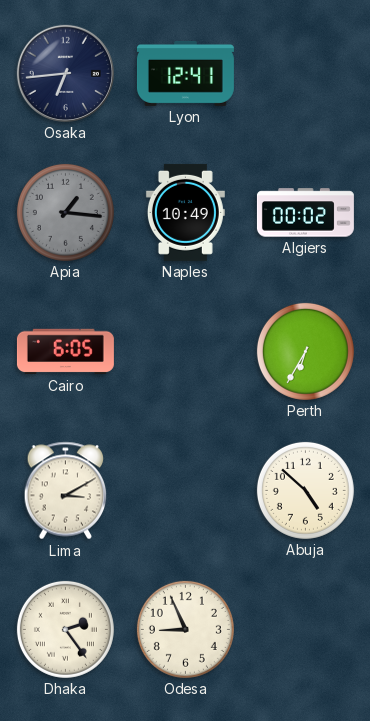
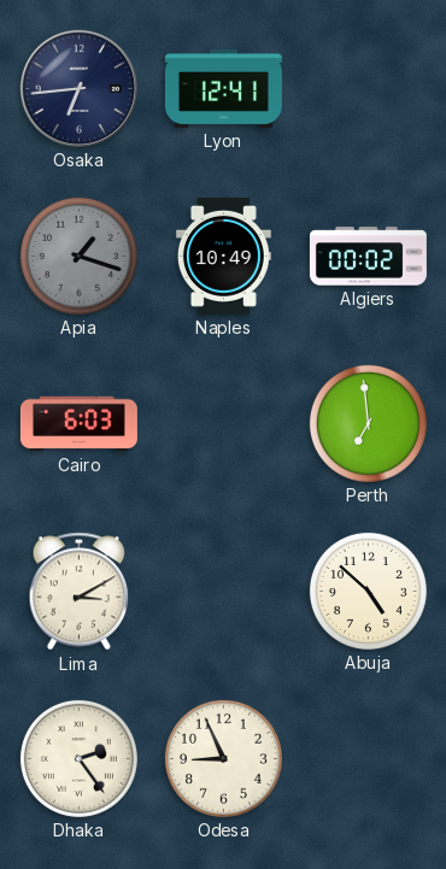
Apia: 1:16 -> 1:18
Cairo: 6:05 -> 6:03
Perth: 6:35 -> 6:59
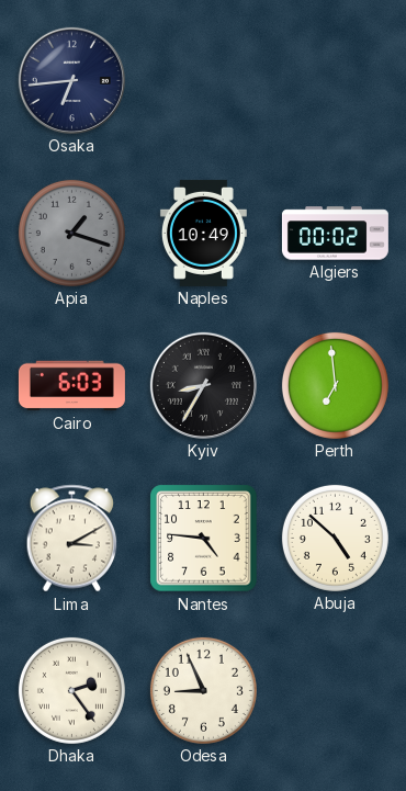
Lyon: 12:41 -> none
Kyiv: none -> 8:35
Nantes: none -> 4:46
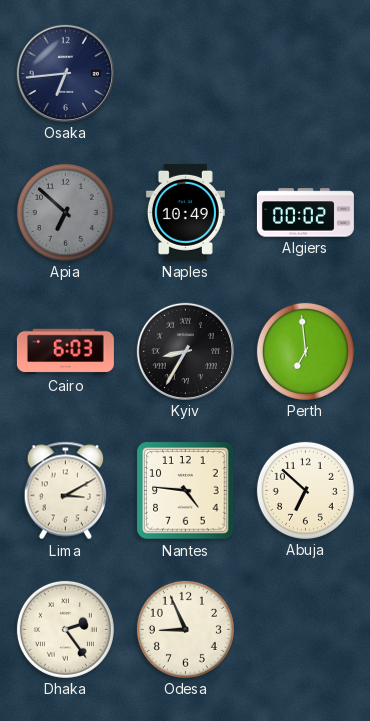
Apia: 1:18 -> 6:52
Abuja: 4:52 -> 6:52
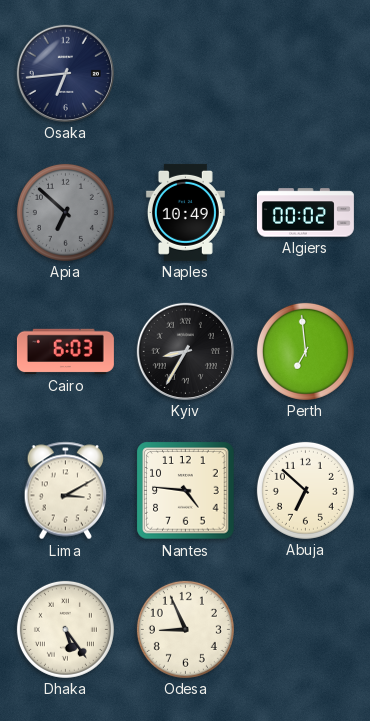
Dhaka: 2:24 -> 5:24
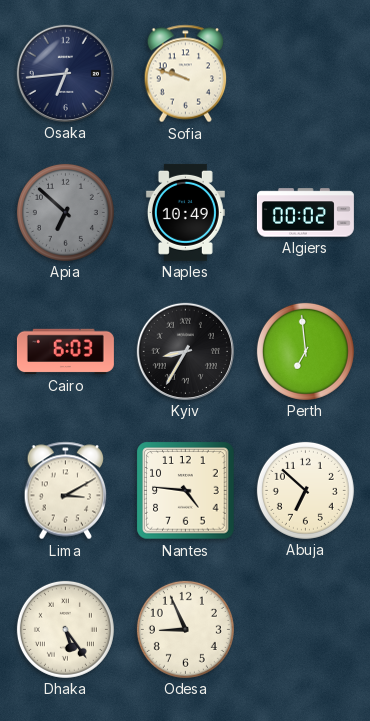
Sofia: none -> 9:48
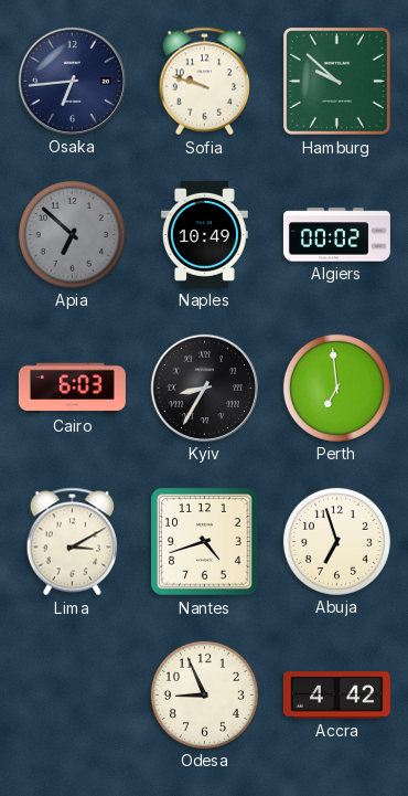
Hamburg: none -> 9:52
Nantes: 4:46 -> 4:42
Abuja: 6:52 -> 6:57
Dhaka: 5:24 -> none
Accra: none -> 4:42
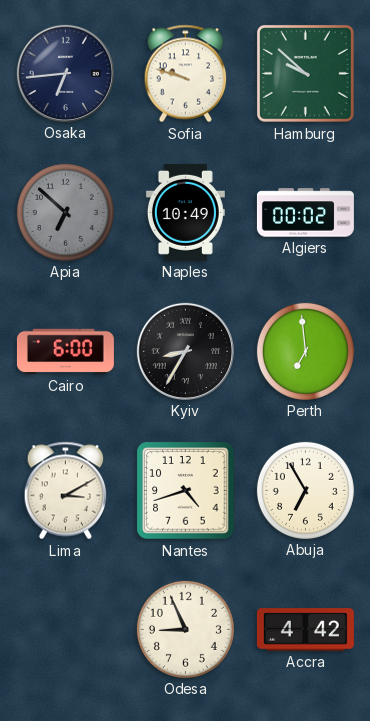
Cairo: 6:03 -> 6:00
Abuja: 6:57 -> 6:55
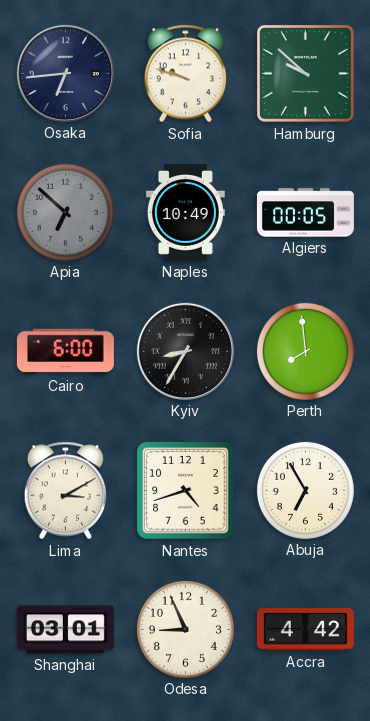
Algiers: 00:02 -> 00:05
Perth: 6:59 -> 7:59
Shanghai: none -> 03:01
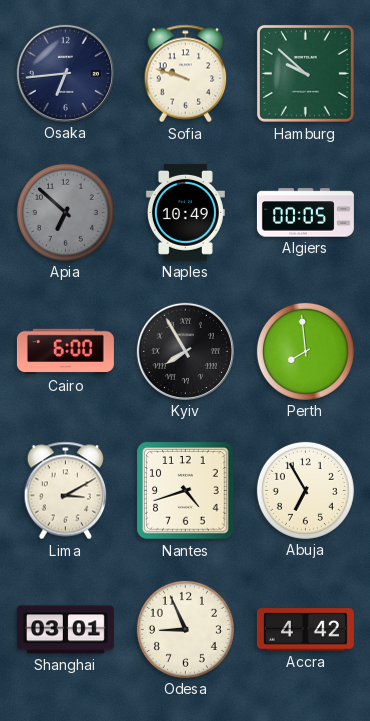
Kyiv: 8:35 -> 7:55
